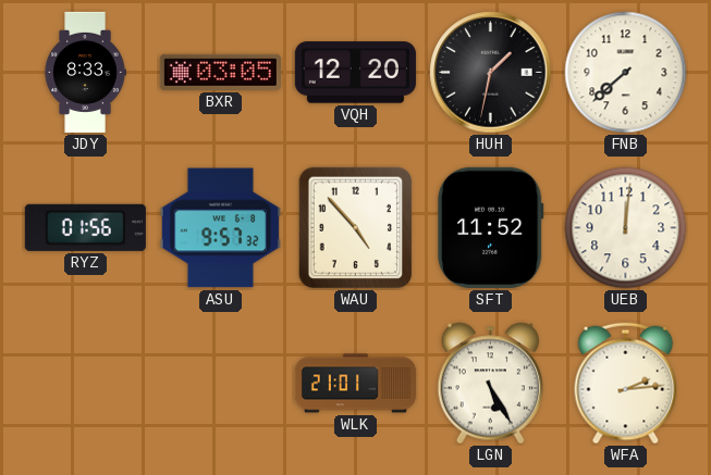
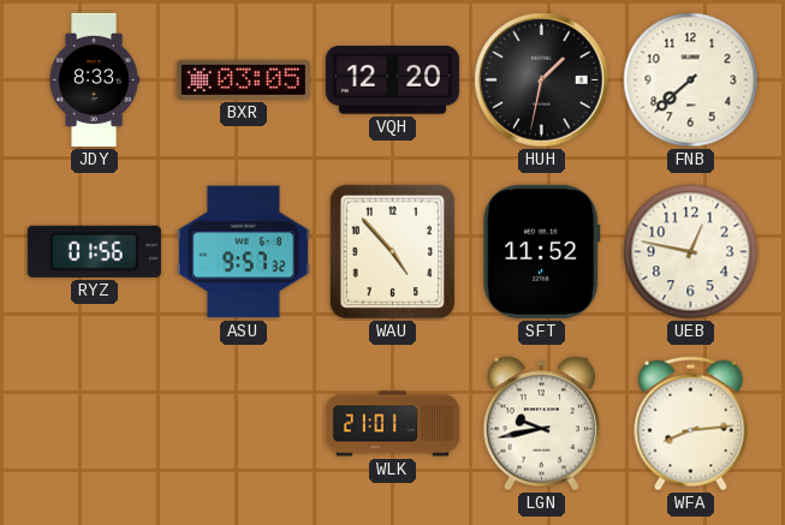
UEB: 12:01 -> 12:47
LGN: 5:25 -> 9:43
WFA: 2:14 -> 8:14
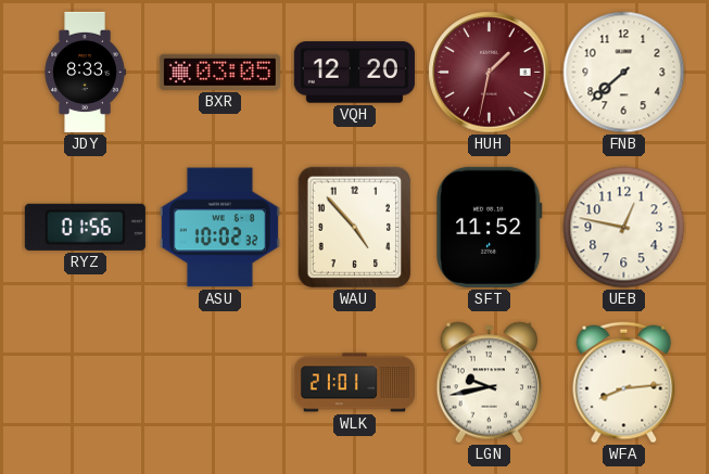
HUH dial: black -> burgundy
ASU: 9:57 -> 10:02
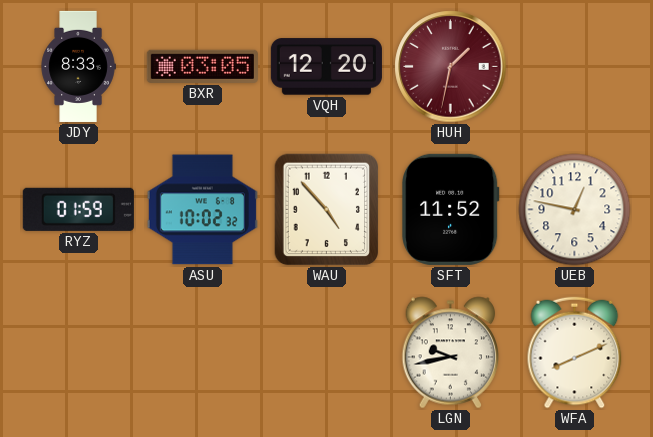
FNB: 7:38 -> none
RYZ: 01:56 -> 01:59
WLK: 21:01 -> none
WFA: 8:14 -> 8:11
